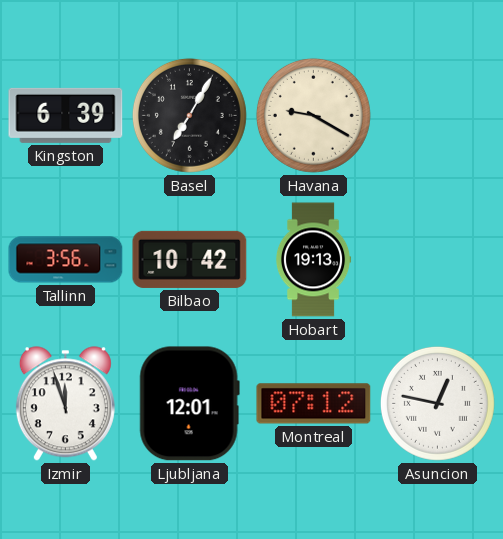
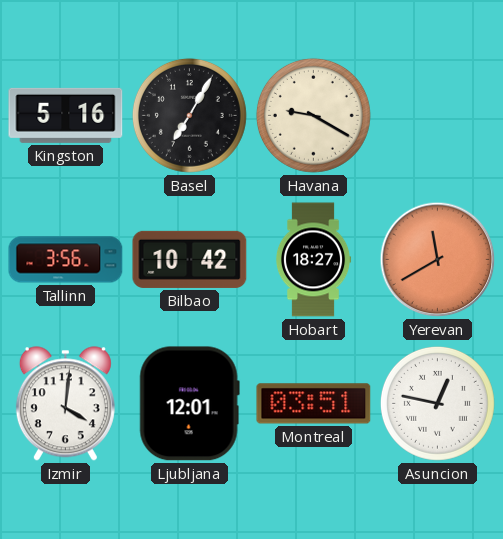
Kingston: 6:39 -> 5:16
Hobart: 19:13 -> 18:27
Yerevan: none -> 11:40
Izmir: 11:57 -> 4:01
Montreal: 07:12 -> 03:51
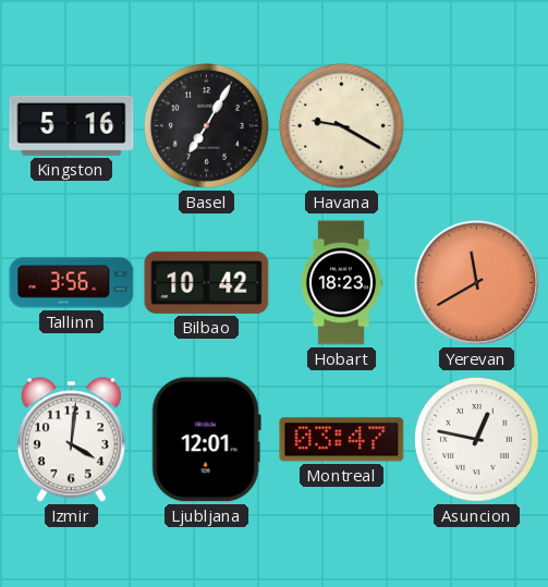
Hobart: 18:27 -> 18:23
Montreal: 03:51 -> 03:47
